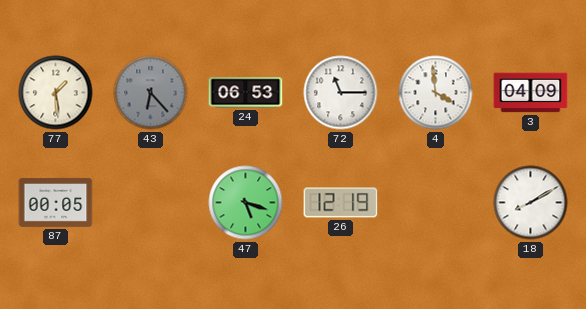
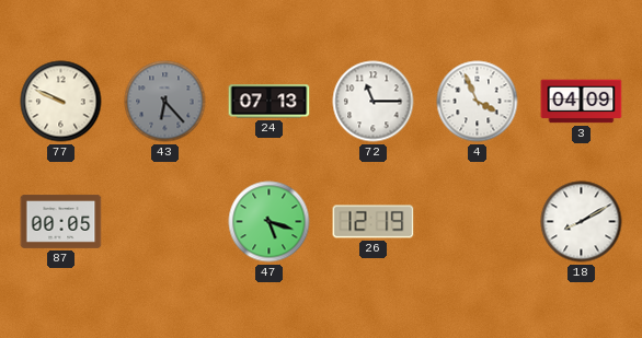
77: 1:29 -> 9:49
24: 06:53 -> 07:13
4: 3:59 -> 3:56
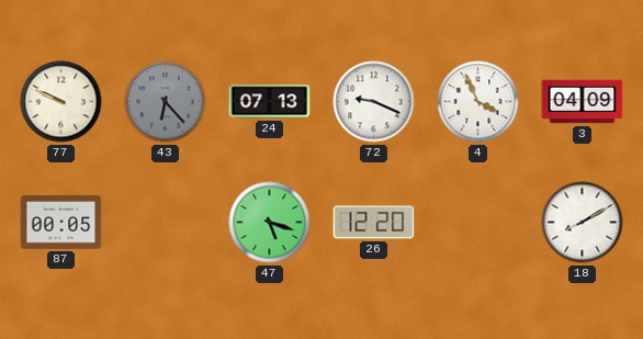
72: 11:15 -> 9:19
26: 12:19 -> 12:20
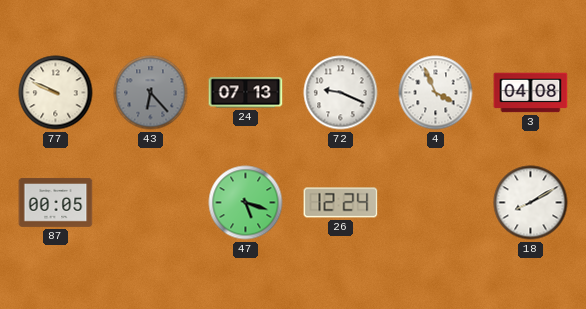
3: 04:09 -> 04:08
26: 12:20 -> 12:24
